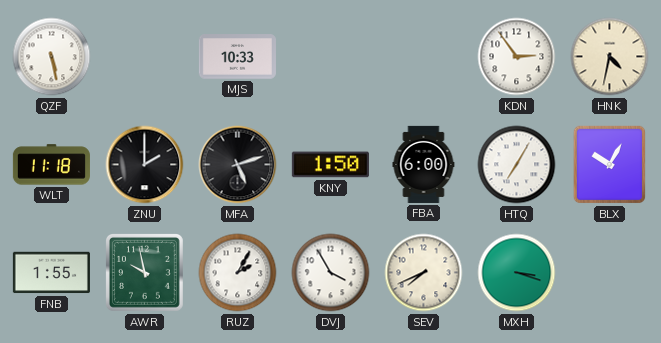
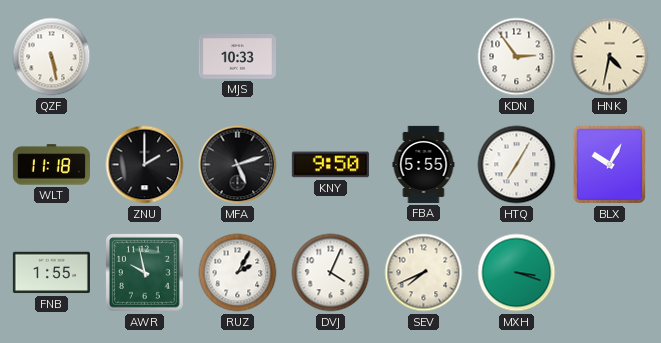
KNY: 1:50 -> 9:50
FBA: 6:00 -> 5:55
DVJ: 3:55 -> 4:04
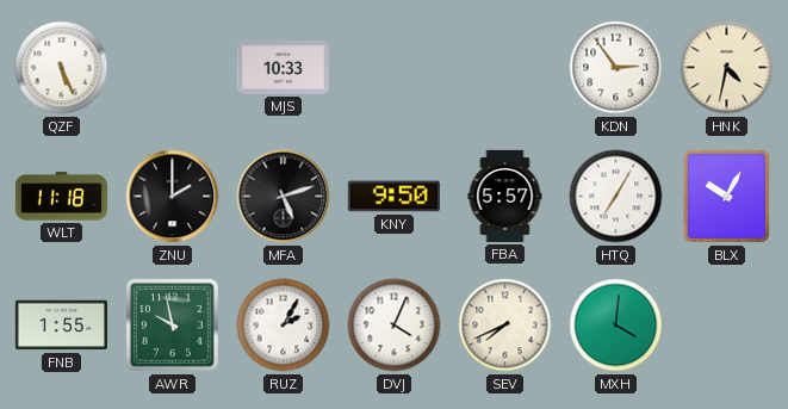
QZF: 5:28 -> 5:26
FBA: 5:55 -> 5:57
MXH: 3:18 -> 4:01
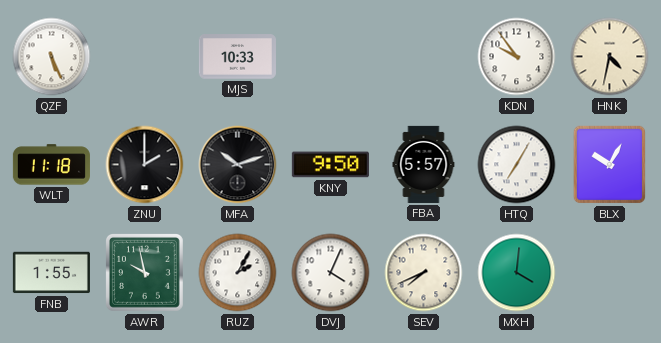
KDN: 2:54 -> 9:54
MFA: 5:12 -> 10:12
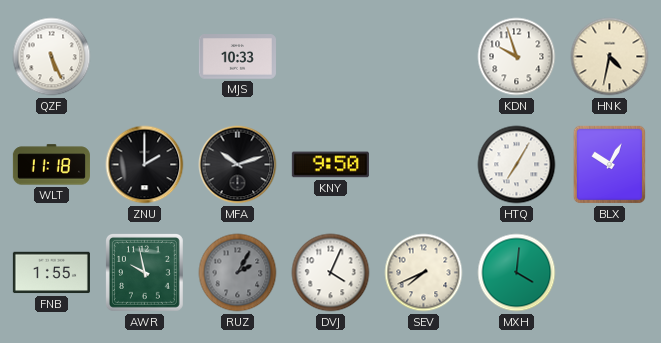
KDN: 9:54 -> 9:57
FBA: 5:57 -> none
RUZ dial: white -> grey
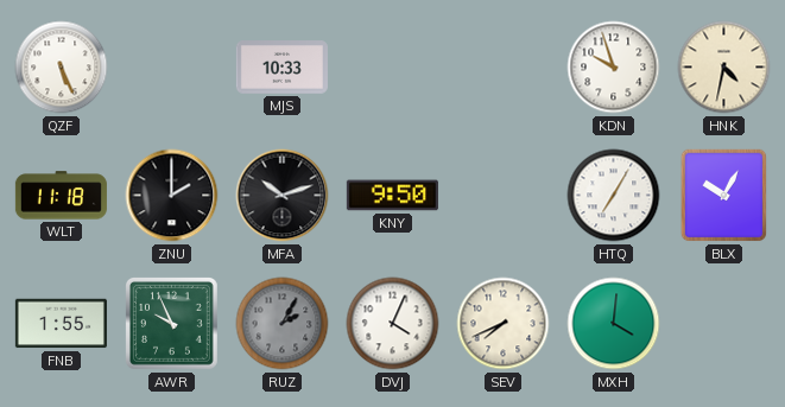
AWR: 9:58 -> 9:56
